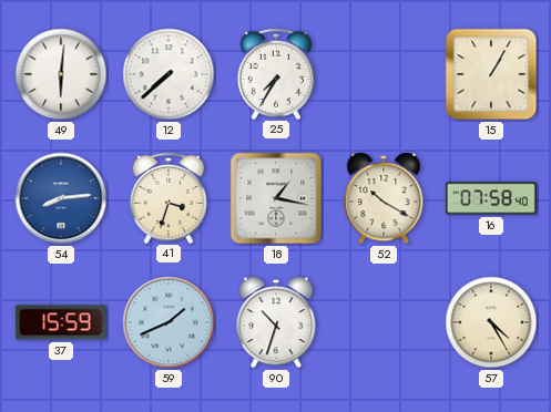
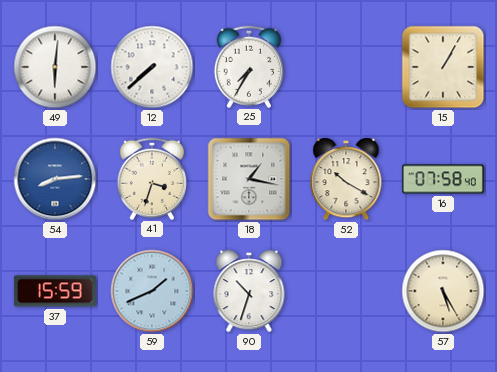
57: 4:25 -> 5:25
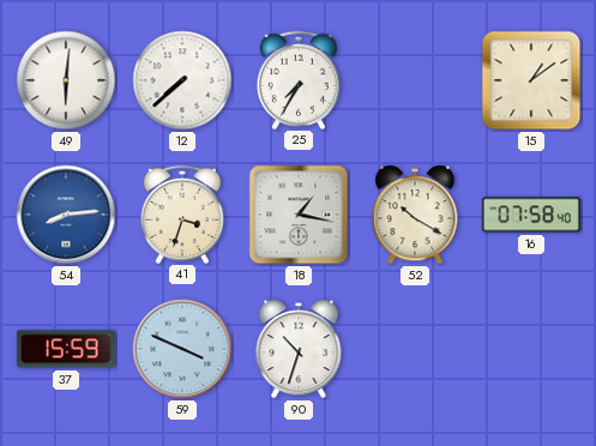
15: 1:05 -> 1:09
59: 1:41 -> 3:49
57: 5:25 -> none
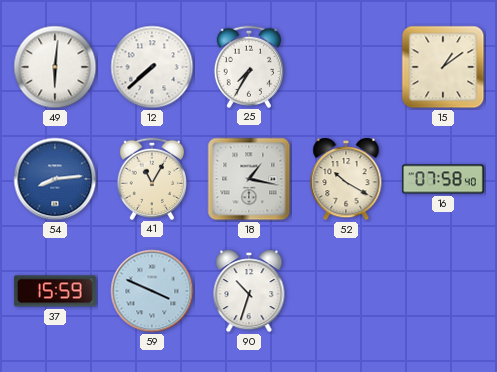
41: 3:33 -> 11:05
